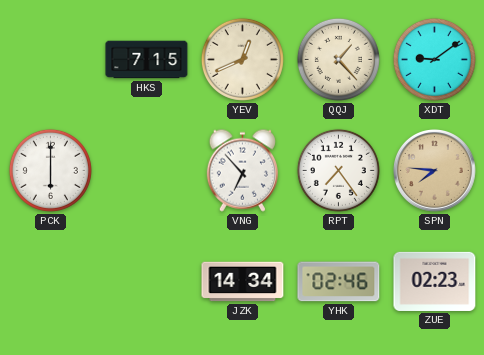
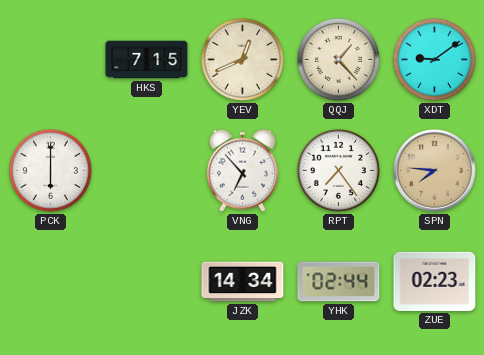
YHK: 02:46 -> 02:44
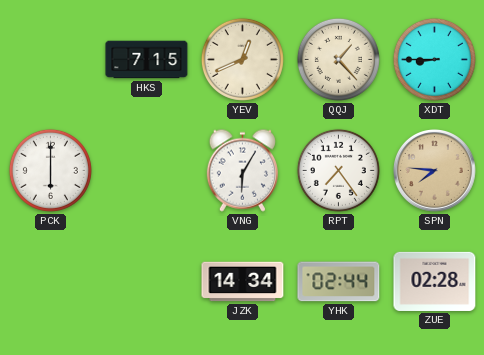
XDT: 9:09 -> 8:45
VNG: 6:53 -> 6:05
ZUE: 02:23 -> 02:28
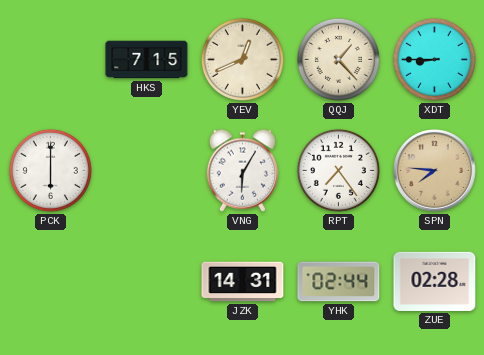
JZK: 14:34 -> 14:31
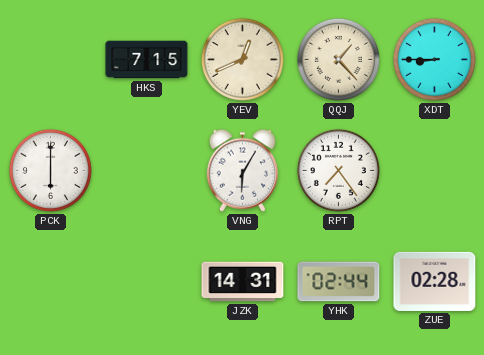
SPN: 7:46 -> none
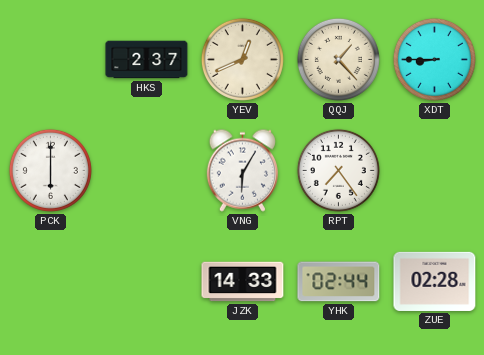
HKS: 7:15 -> 2:37
JZK: 14:31 -> 14:33
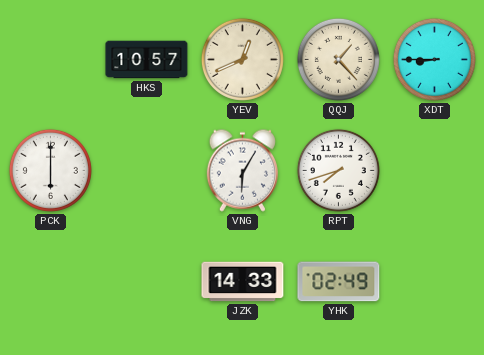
HKS: 2:37 -> 10:57
RPT: 7:24 -> 7:42
YHK: 02:44 -> 02:49
ZUE: 02:28 -> none
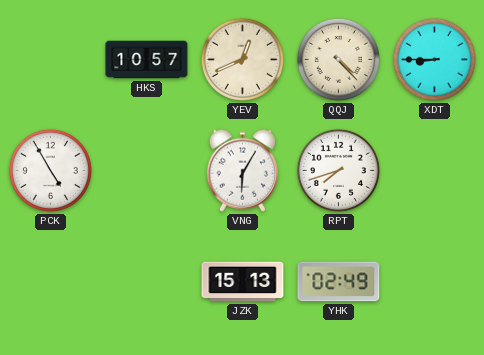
QQJ: 1:23 -> 4:23
PCK: 6:00 -> 4:55
JZK: 14:33 -> 15:13
